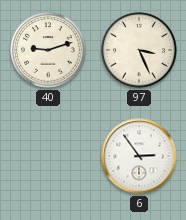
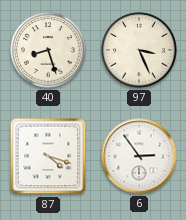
40: 9:12 -> 8:27
87: none -> 4:18
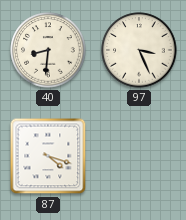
40: 8:27 -> 8:31
6: 2:54 -> none
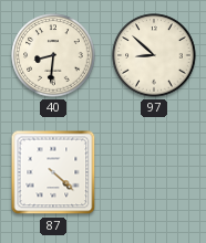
97: 3:26 -> 8:52
87: 4:18 -> 4:22
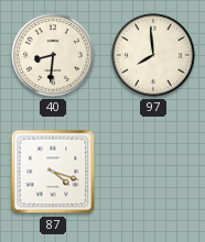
97: 8:52 -> 7:59
87: 4:22 -> 4:18
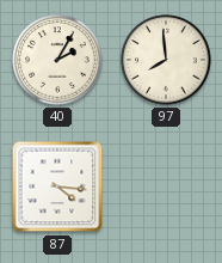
40: 8:31 -> 2:05
87: 4:18 -> 4:16
